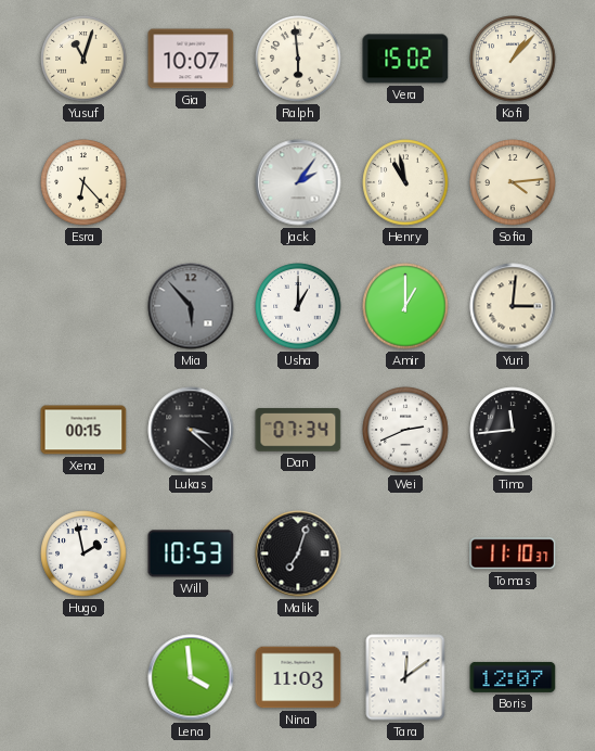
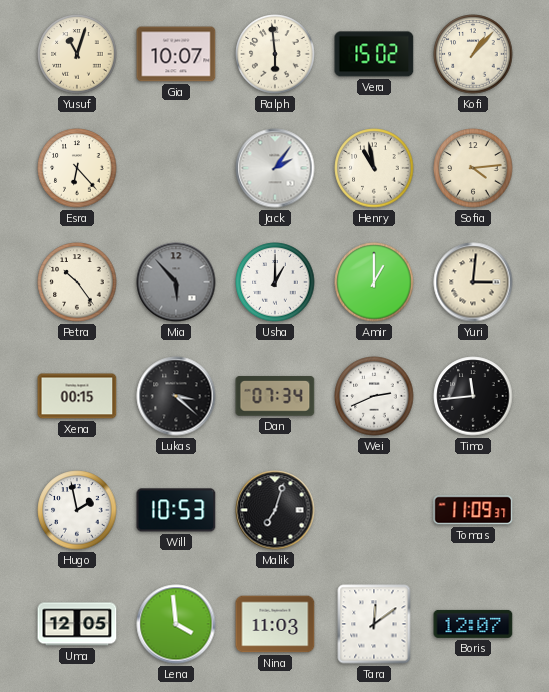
Petra: none -> 10:24
Tomas: 11:10 -> 11:09
Uma: none -> 12:05
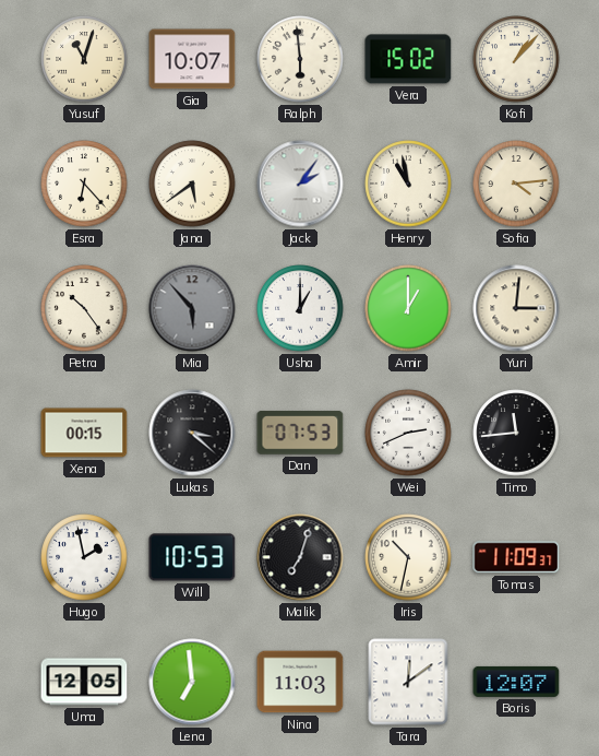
Jana: none -> 5:39
Dan: 07:34 -> 07:53
Iris: none -> 10:32
Lena: 3:59 -> 6:59
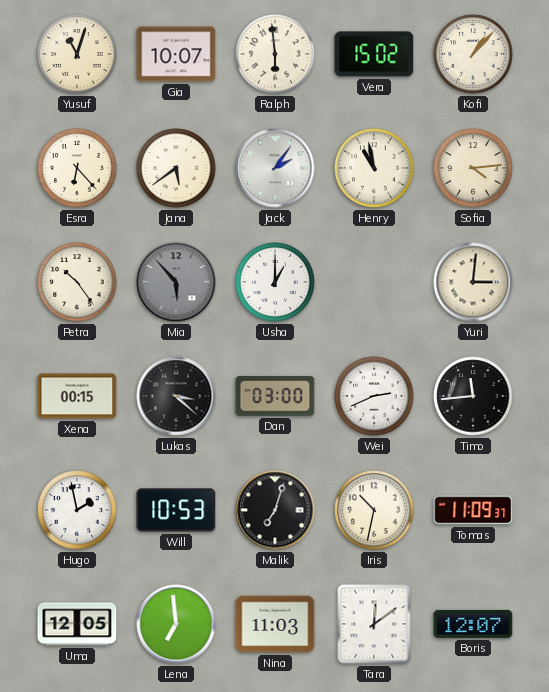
Amir: 1:00 -> none
Dan: 07:53 -> 03:00
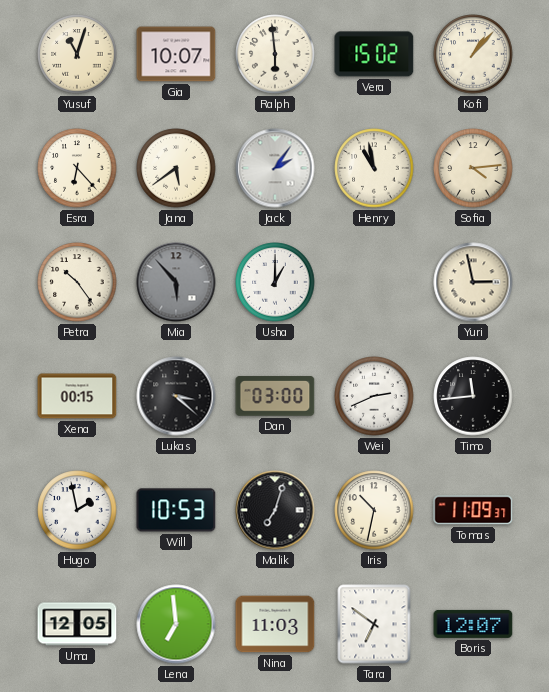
Yuri: 3:01 -> 2:58
Tara: 12:09 -> 6:51
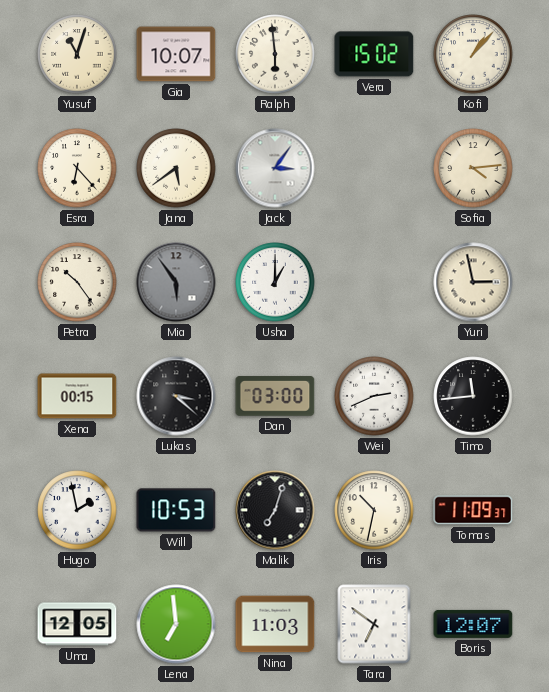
Jack: 2:06 -> 3:06
Henry: 10:58 -> none
Mia: 5:53 -> 5:54
